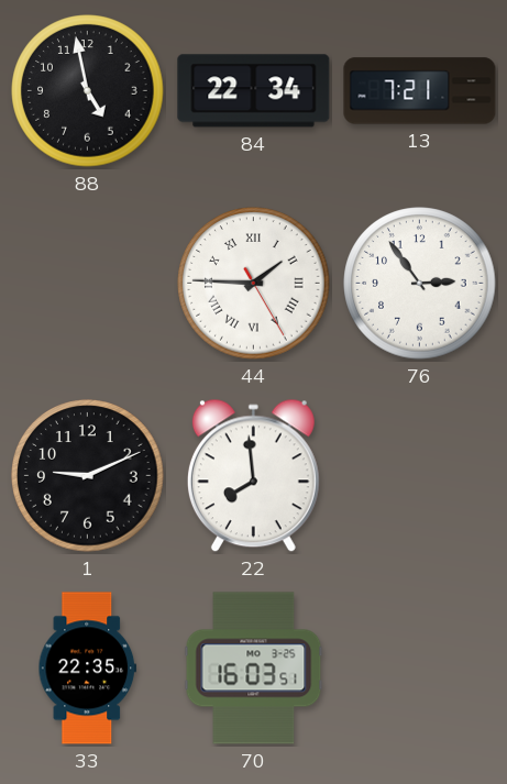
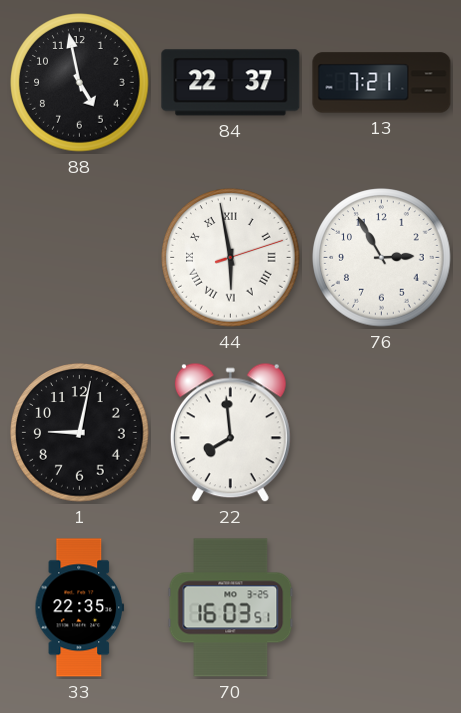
84: 22:34 -> 22:37
44: 1:45 -> 5:58
76: 2:54 -> 2:55
1: 9:11 -> 9:02
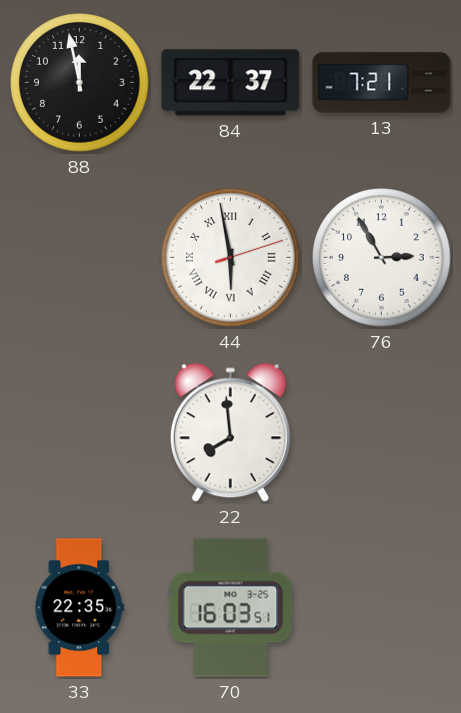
88: 4:58 -> 11:58
1: 9:02 -> none
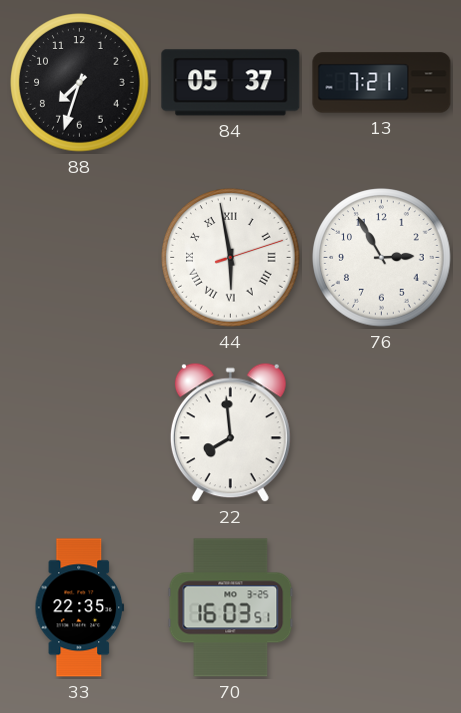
88: 11:58 -> 7:33
84: 22:37 -> 05:37
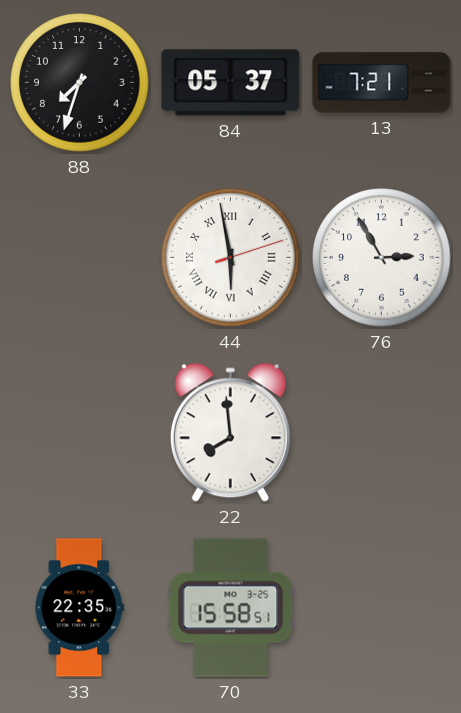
70: 16:03 -> 15:58
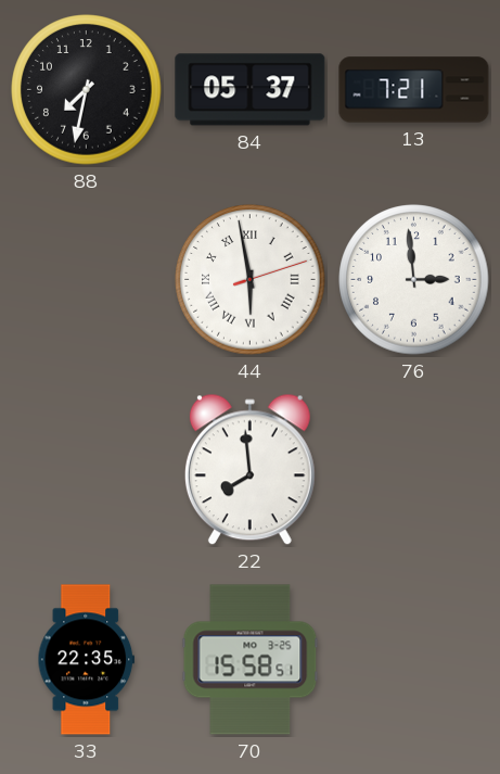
88: 7:33 -> 7:32
76: 2:55 -> 2:59
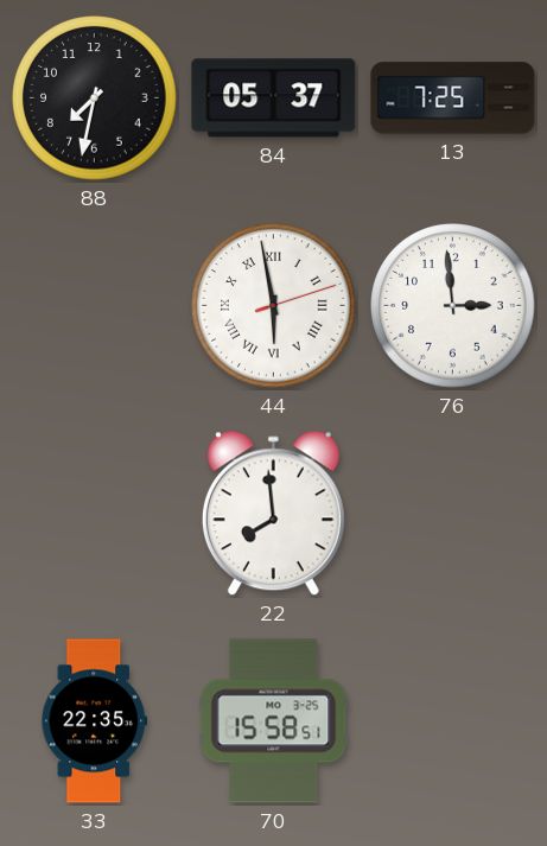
13: 7:21 -> 7:25
